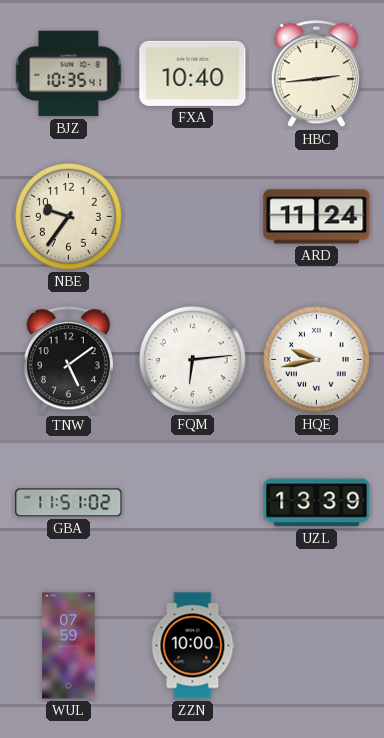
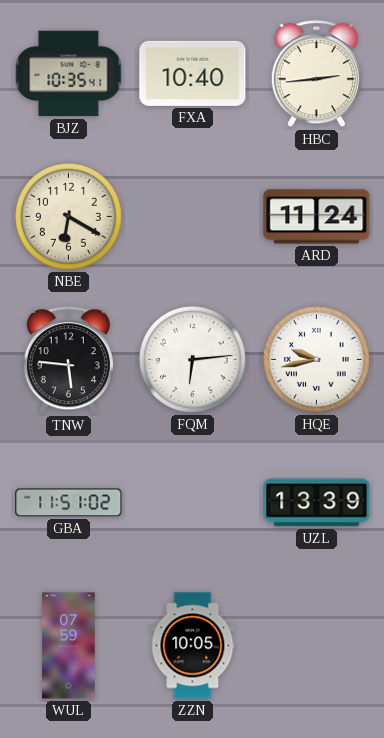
NBE: 9:36 -> 6:20
TNW: 5:09 -> 5:46
ZZN: 10:00 -> 10:05
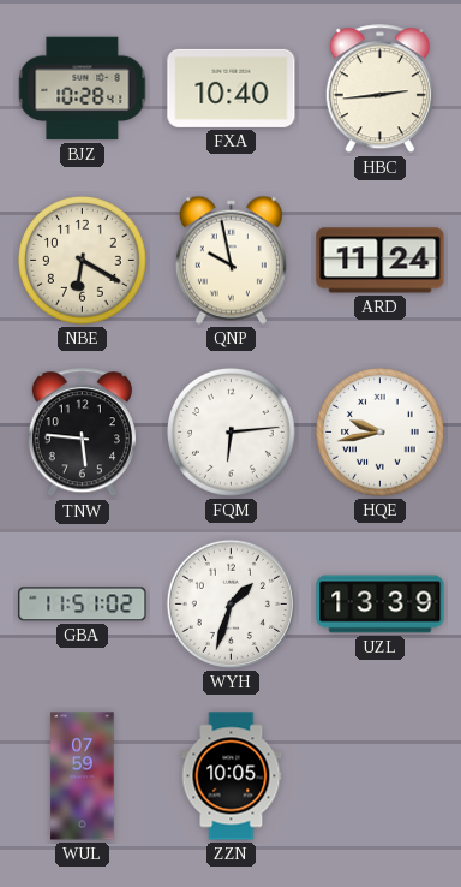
BJZ: 10:35 -> 10:28
QNP: none -> 9:58
WYH: none -> 1:33
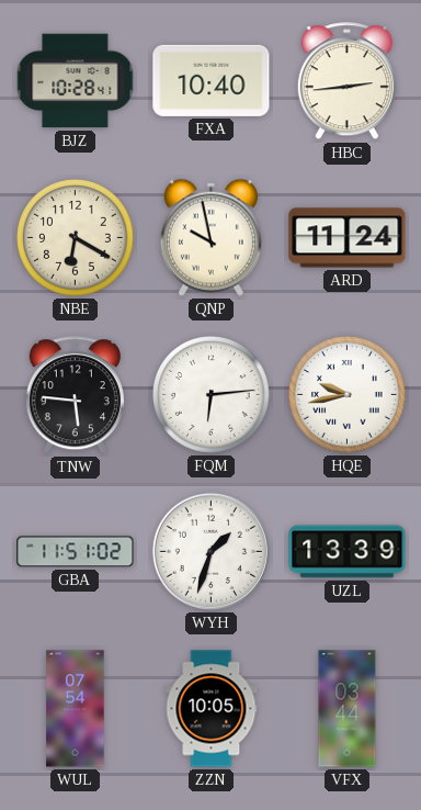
WUL: 07:59 -> 07:54
VFX: none -> 03:44
